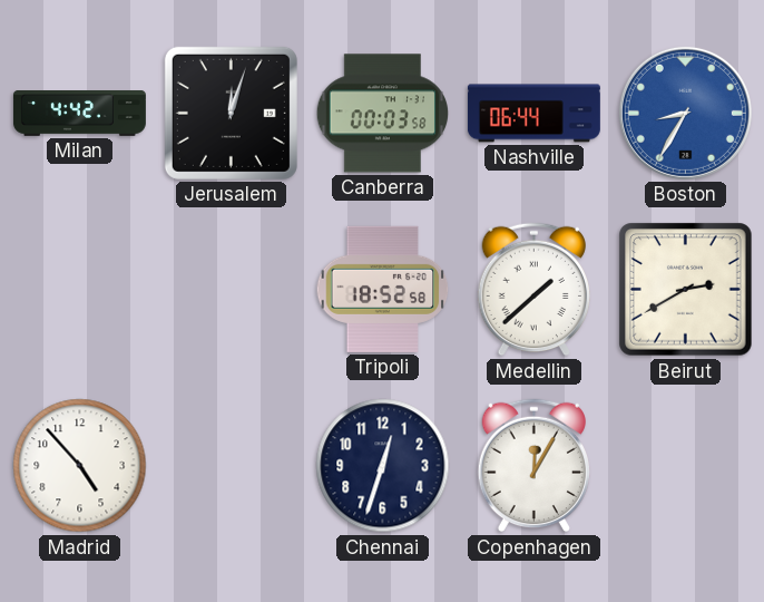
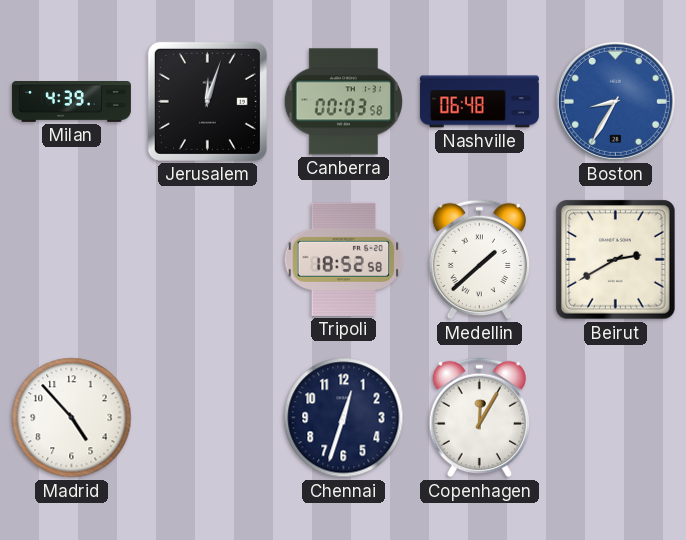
Milan: 4:42 -> 4:39
Nashville: 06:44 -> 06:48
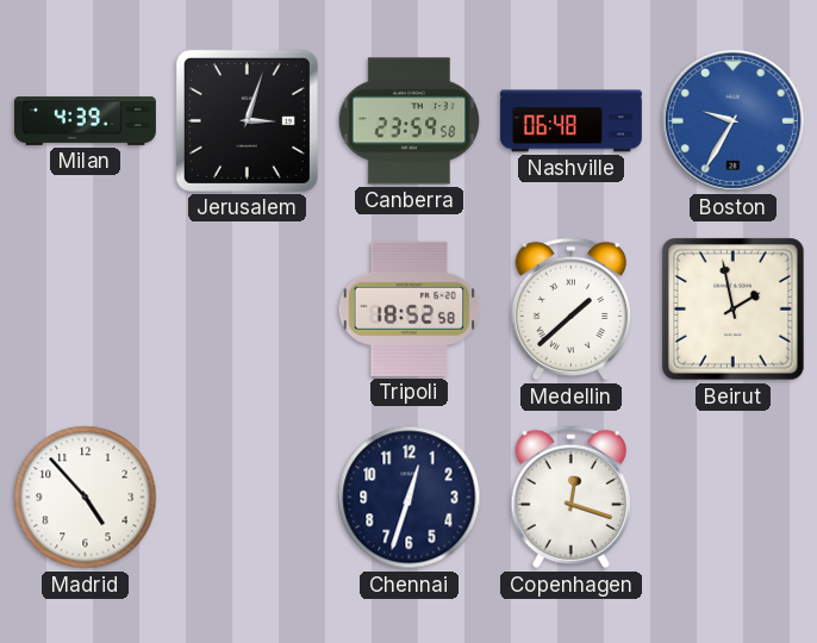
Jerusalem: 12:03 -> 3:03
Canberra: 00:03 -> 23:59
Boston: 8:35 -> 9:35
Beirut: 2:40 -> 1:58
Copenhagen: 12:05 -> 12:18
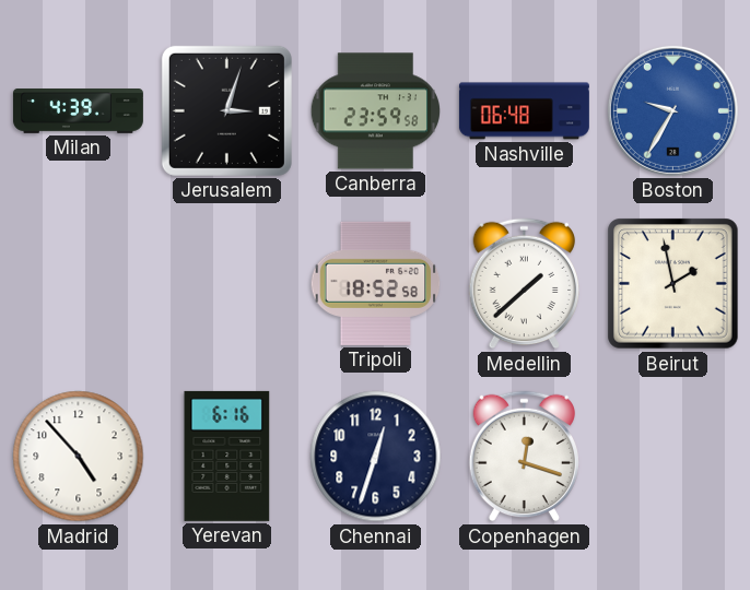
Yerevan: none -> 6:16
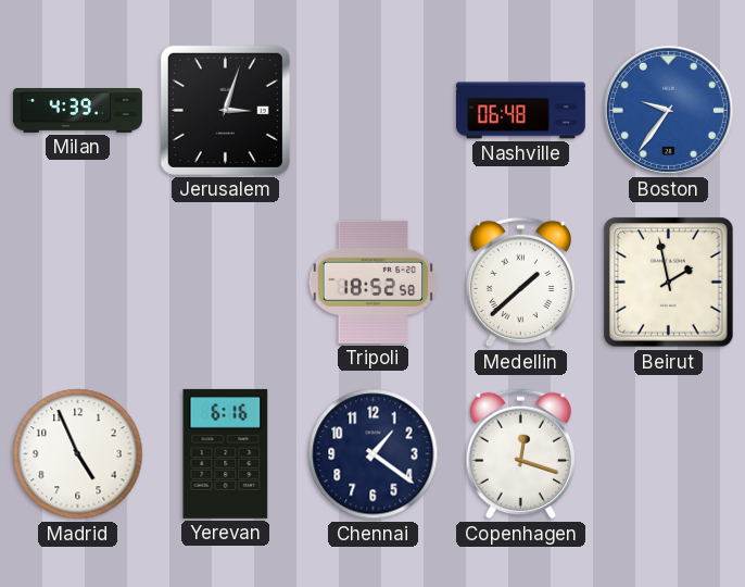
Canberra: 23:59 -> none
Boston: 9:35 -> 9:36
Madrid: 4:53 -> 4:56
Chennai: 12:33 -> 1:21
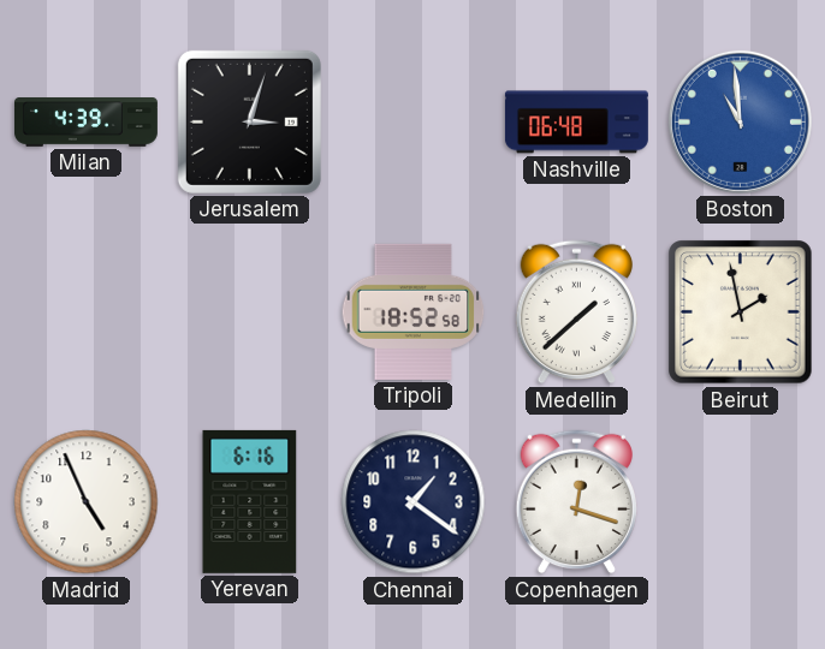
Boston: 9:36 -> 10:59
